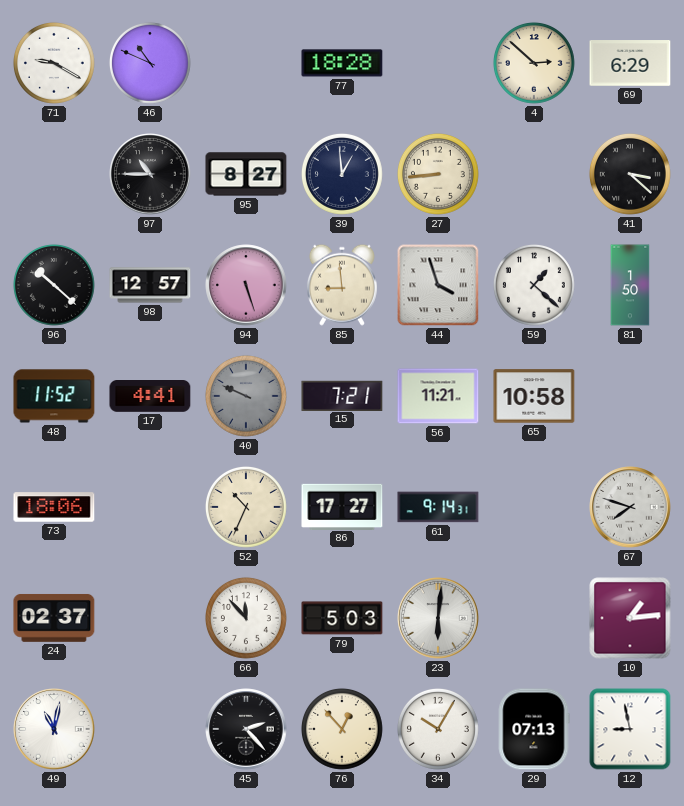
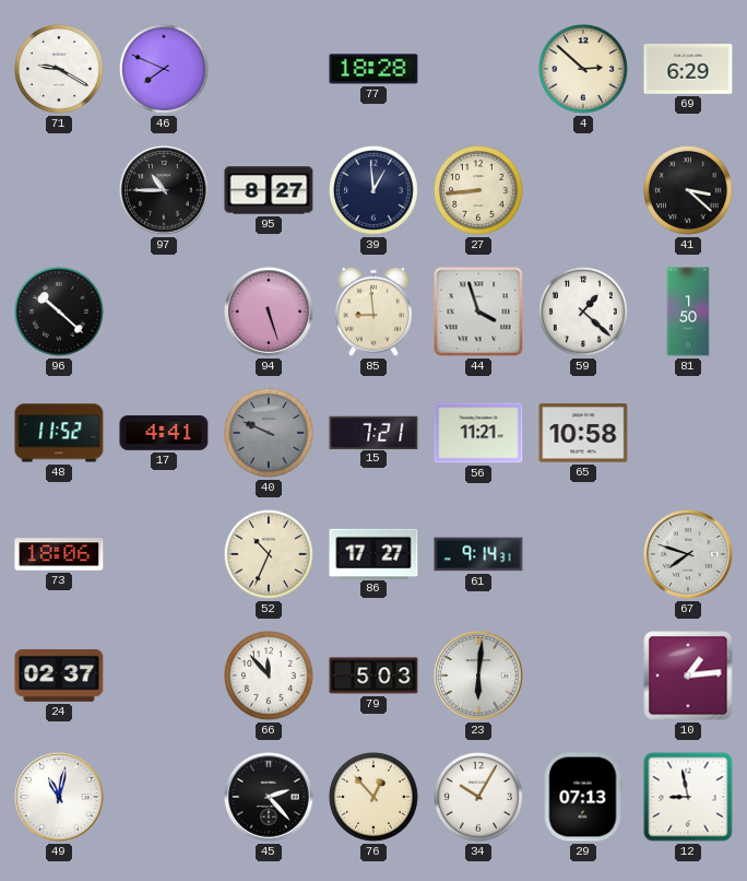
46: 10:49 -> 7:49
98: 12:57 -> none
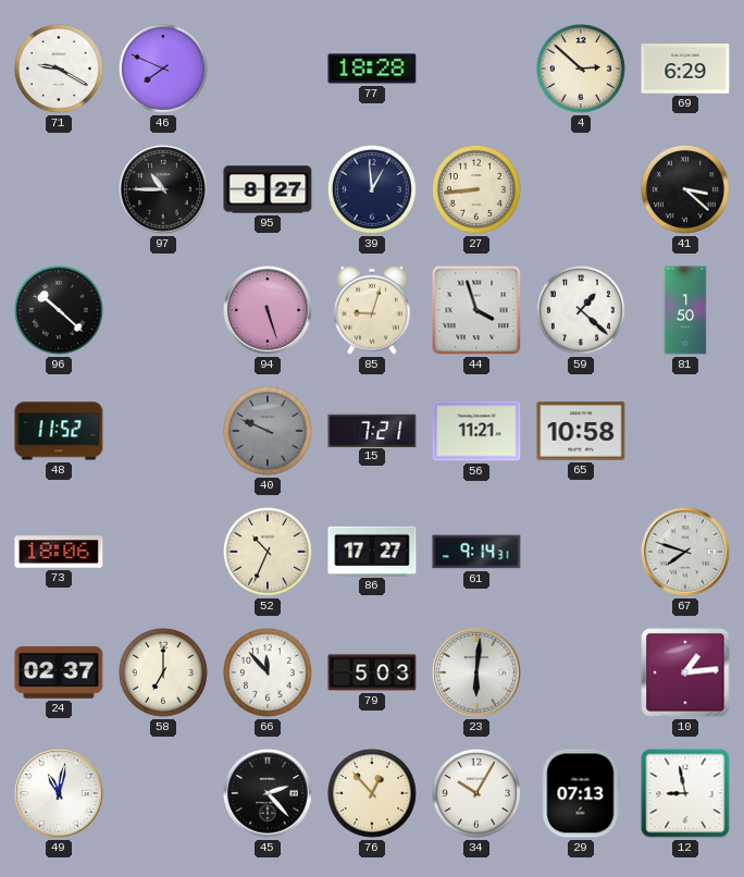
85: 8:59 -> 9:03
17: 4:41 -> none
58: none -> 7:00
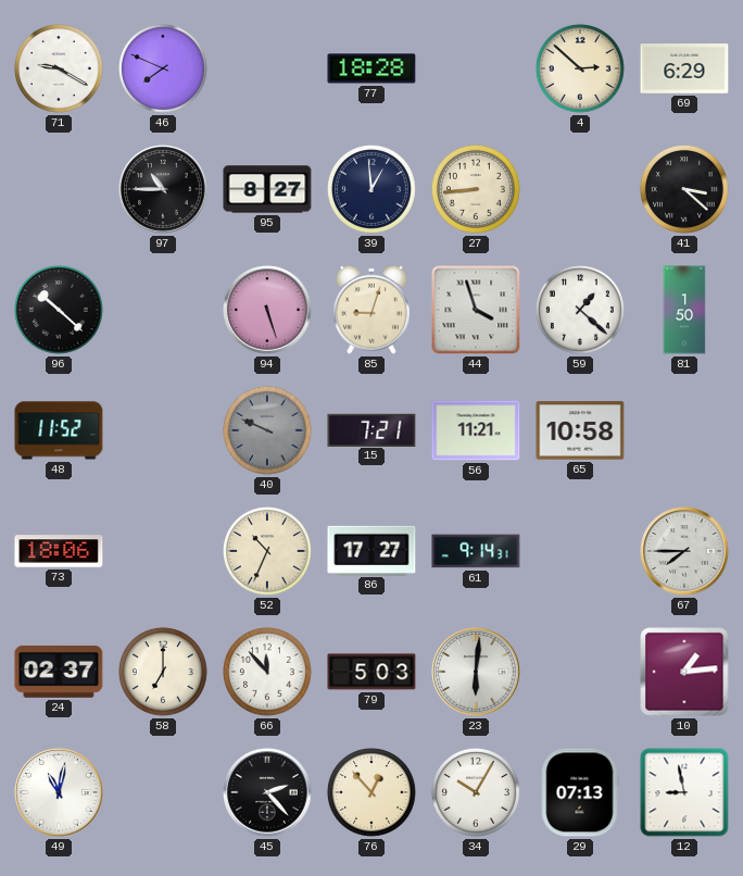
67: 7:48 -> 7:45
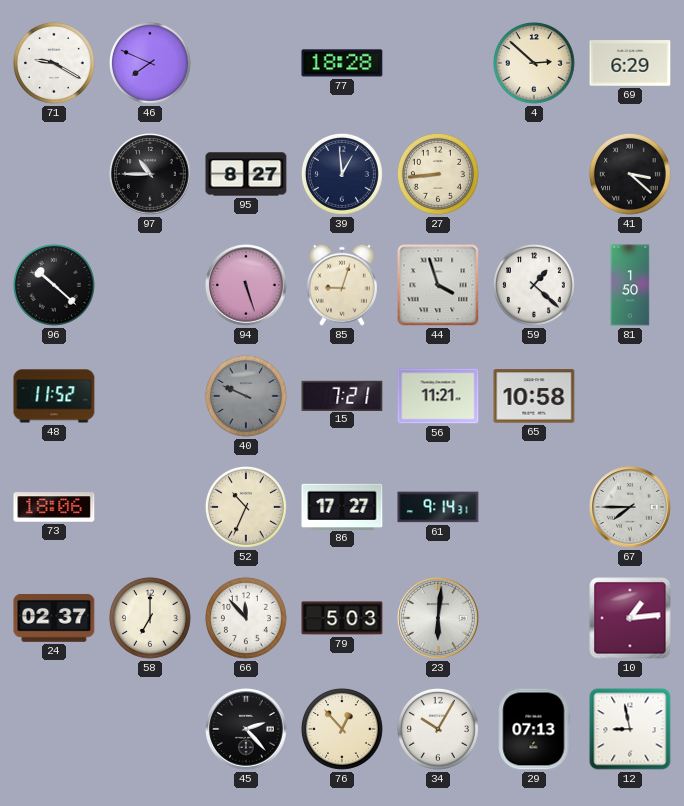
49: 11:02 -> none
